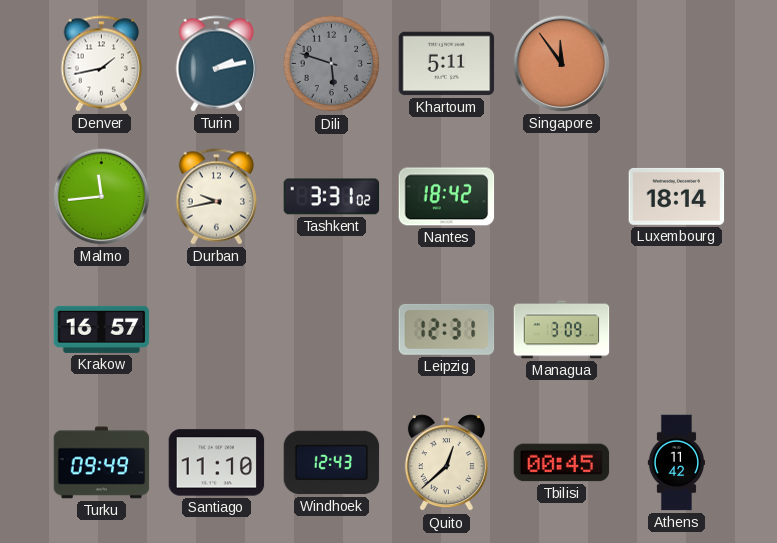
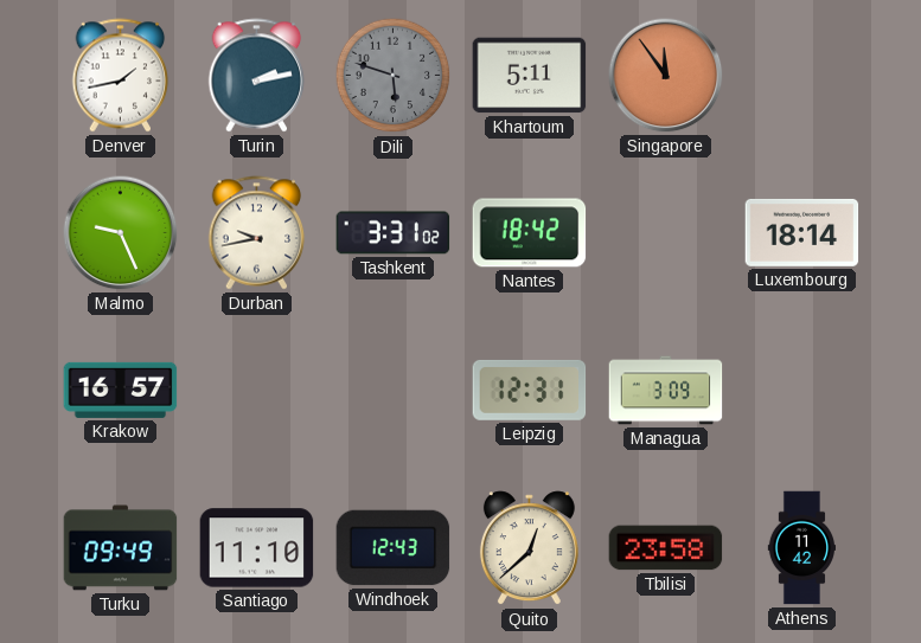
Malmo: 11:44 -> 9:26
Tbilisi: 00:45 -> 23:58
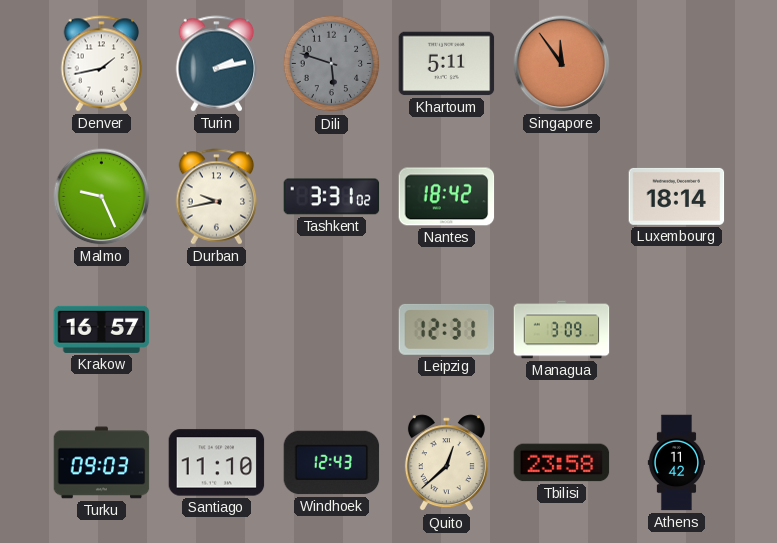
Turku: 09:49 -> 09:03
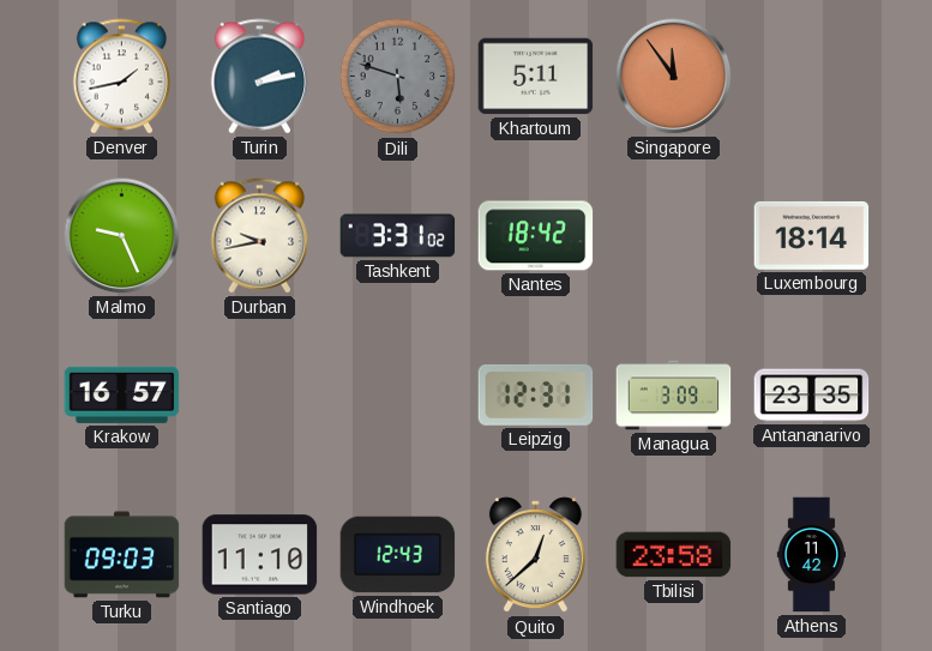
Antananarivo: none -> 23:35
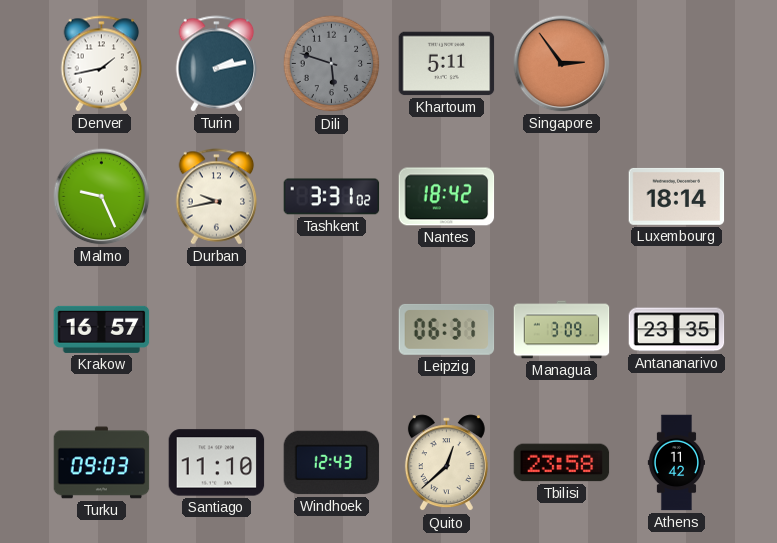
Singapore: 11:54 -> 2:54
Leipzig: 12:31 -> 06:31
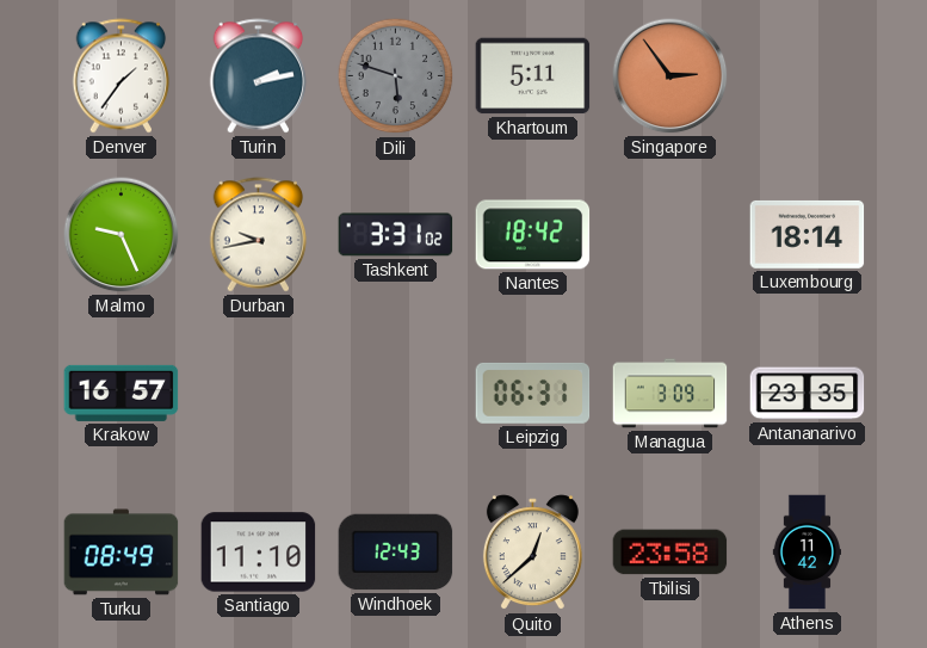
Denver: 1:43 -> 1:36
Turku: 09:03 -> 08:49
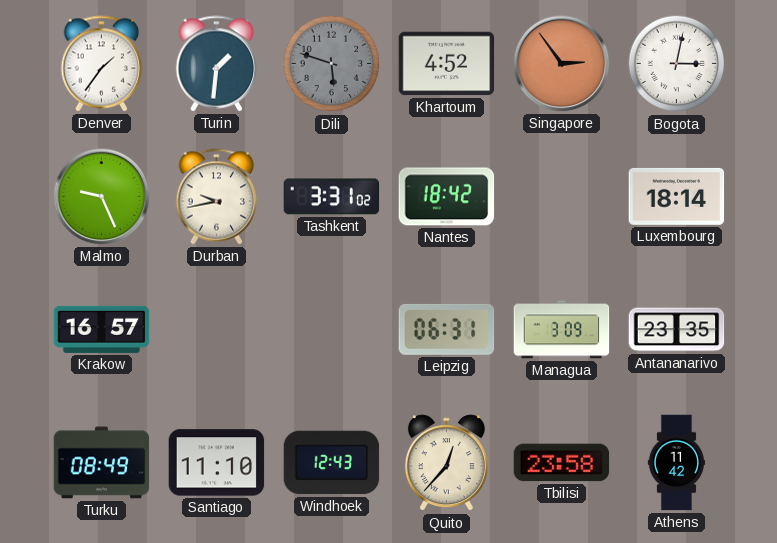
Turin: 2:13 -> 1:31
Khartoum: 5:11 -> 4:52
Bogota: none -> 3:02
Quito: 12:38 -> 12:37
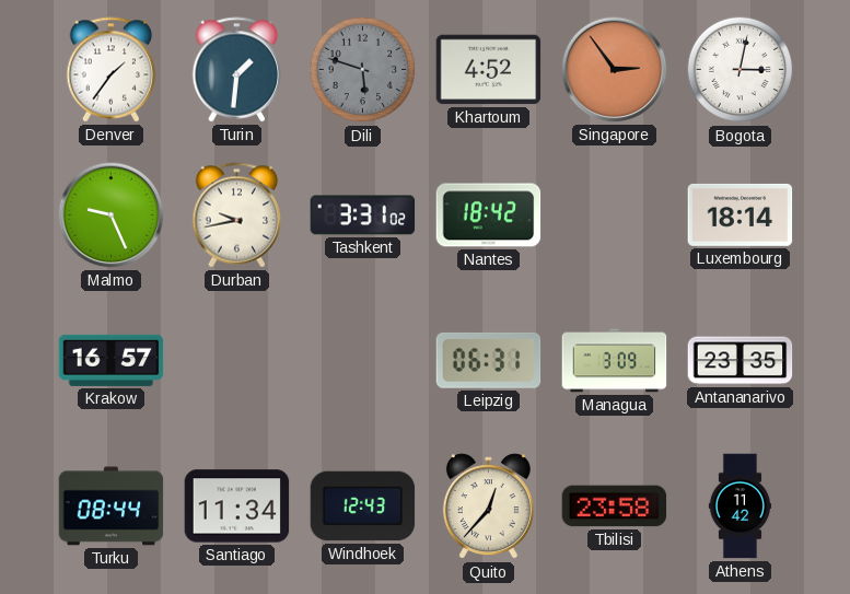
Turku: 08:49 -> 08:44
Santiago: 11:10 -> 11:34
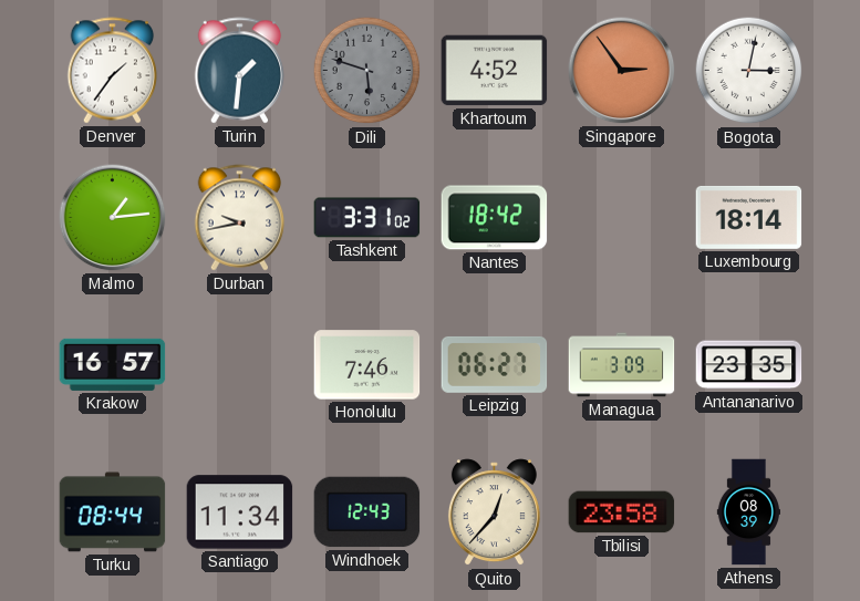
Malmo: 9:26 -> 1:14
Honolulu: none -> 7:46
Leipzig: 06:31 -> 06:27
Athens: 11:42 -> 08:39
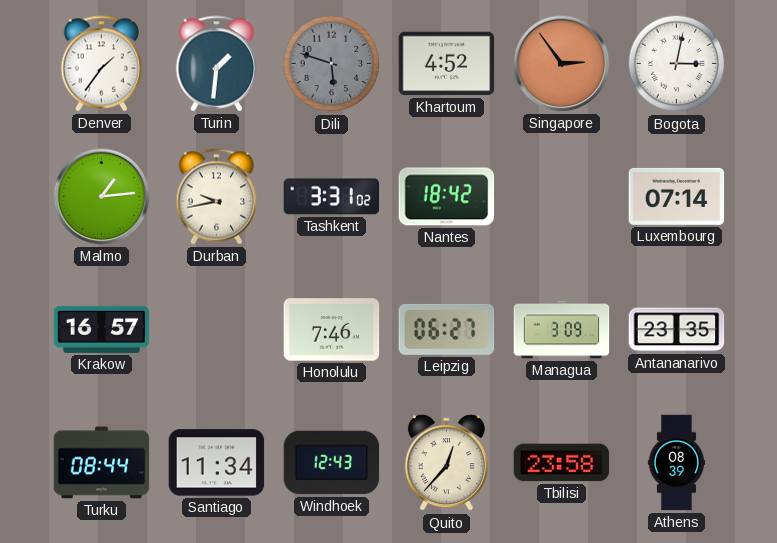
Luxembourg: 18:14 -> 07:14
